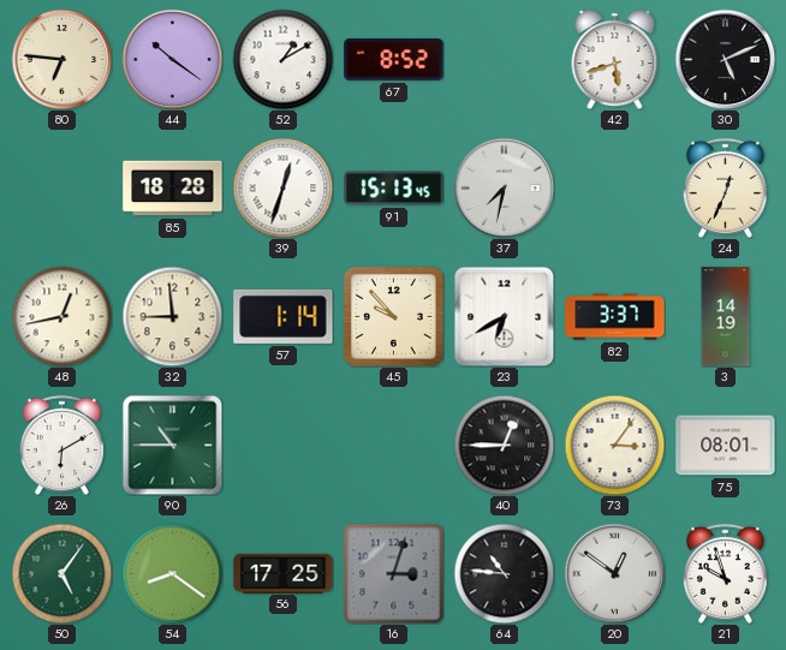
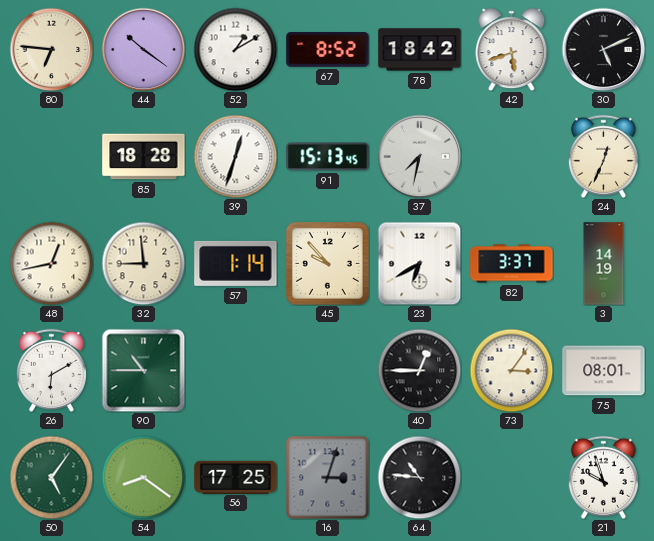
78: none -> 18:42
20: 12:51 -> none
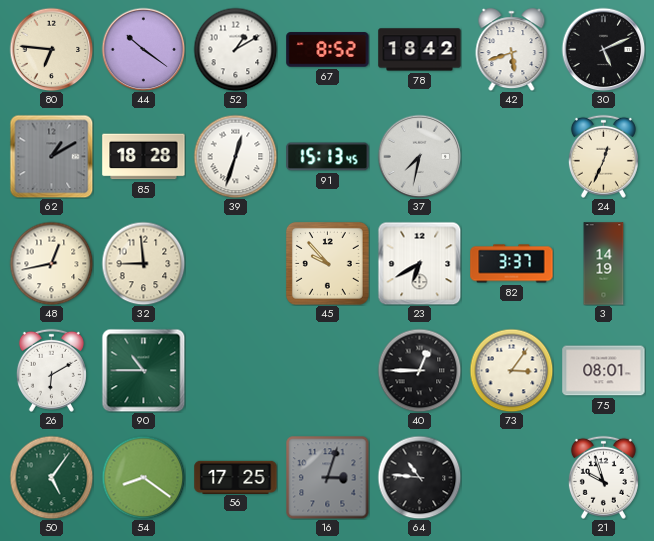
62: none -> 1:10
57: 1:14 -> none
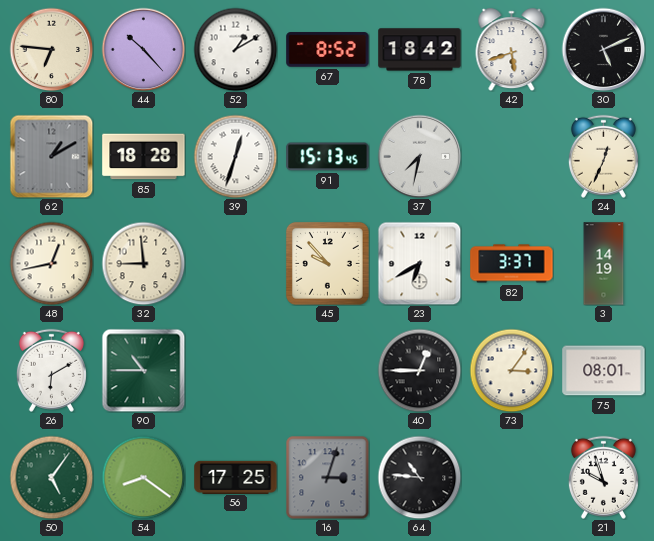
44: 10:21 -> 10:23
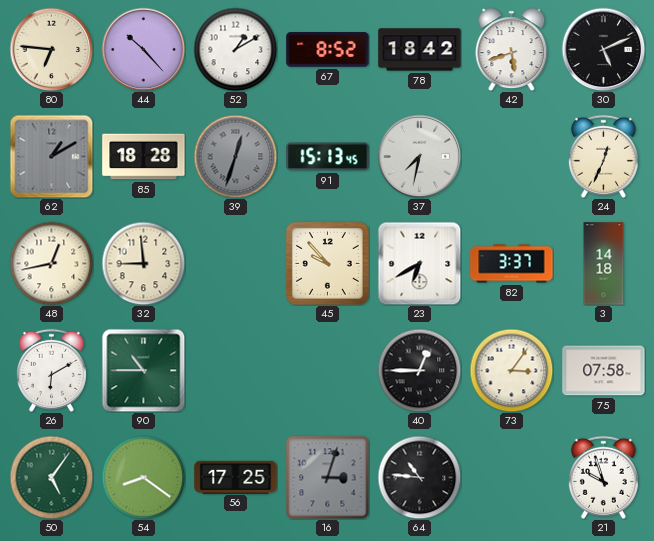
39 dial: white -> grey
3: 14:19 -> 14:18
75: 08:01 -> 07:58
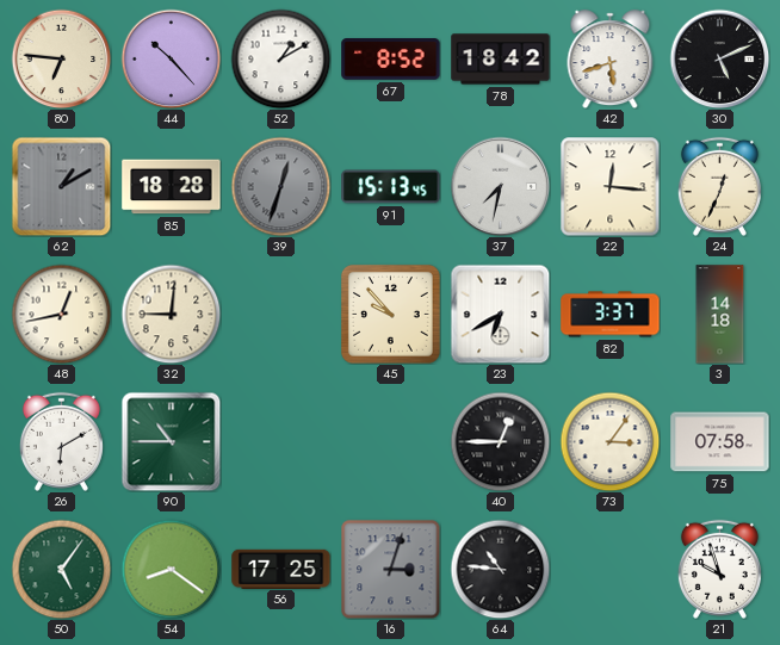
22: none -> 12:16
32: 8:59 -> 9:01
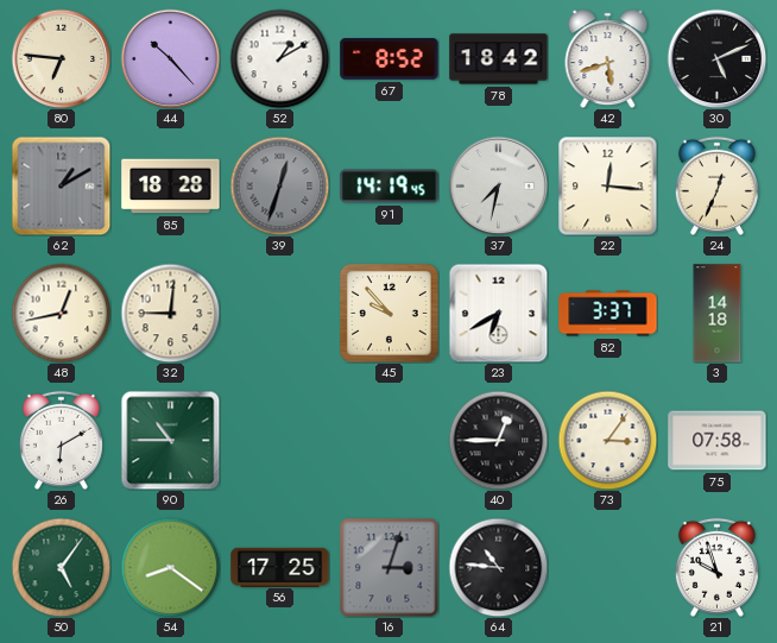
91: 15:13 -> 14:19
